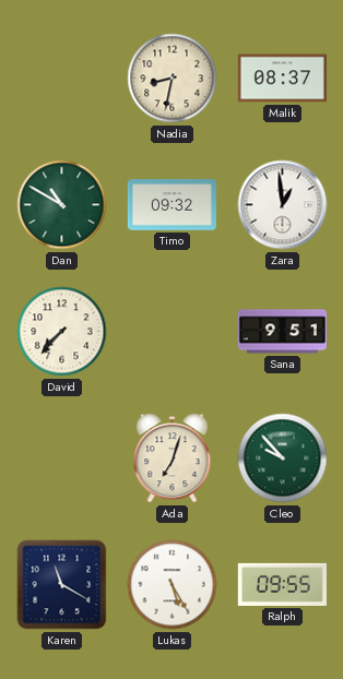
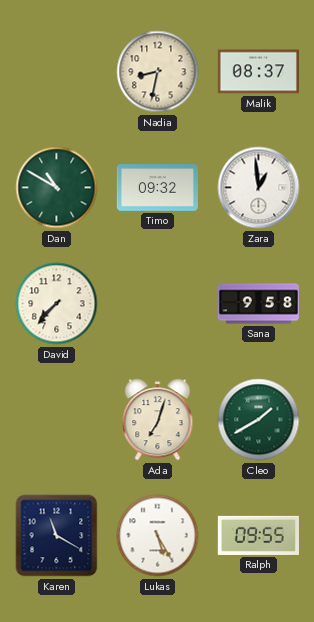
Sana: 9:51 -> 9:58
Cleo: 9:53 -> 1:40
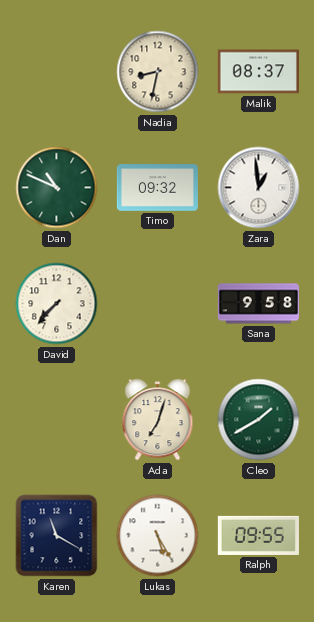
Dan: 10:50 -> 10:49
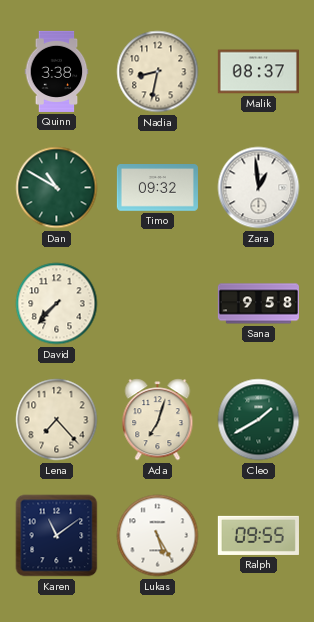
Quinn: none -> 3:38
Dan: 10:49 -> 10:50
Lena: none -> 7:23
Karen: 11:20 -> 11:09
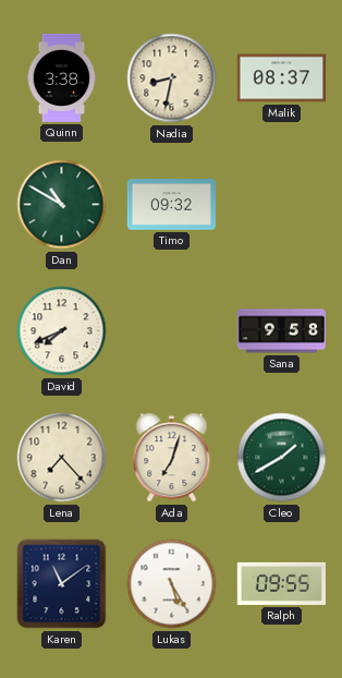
Zara: 12:59 -> none
David: 7:37 -> 7:41
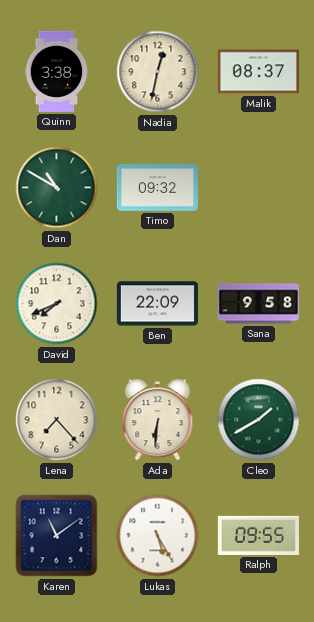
Nadia: 8:32 -> 12:32
Ben: none -> 22:09
Ada: 7:03 -> 6:31
